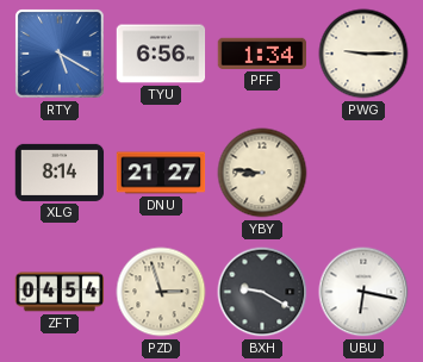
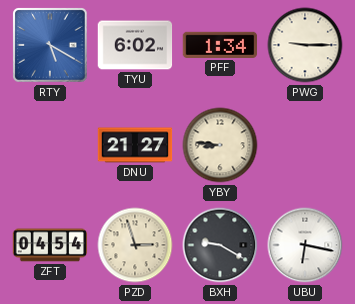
TYU: 6:56 -> 6:02
XLG: 8:14 -> none
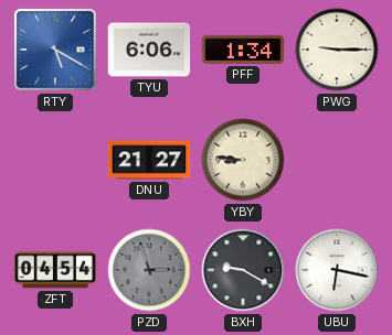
TYU: 6:02 -> 6:06
PZD dial: cream -> grey
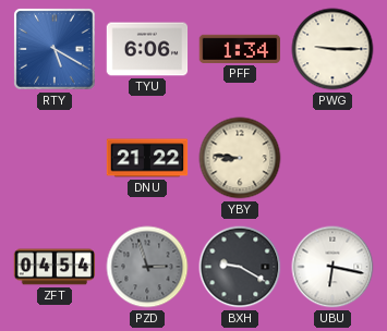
DNU: 21:27 -> 21:22
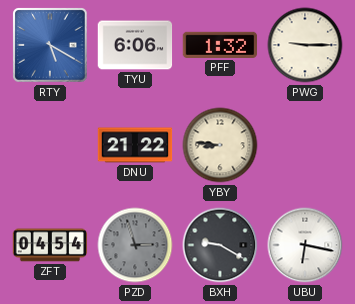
PFF: 1:34 -> 1:32
